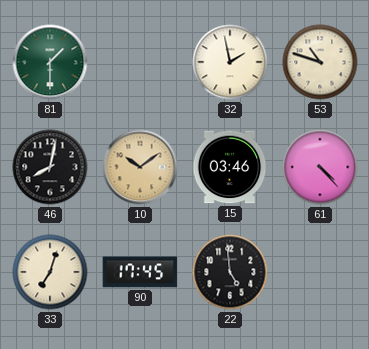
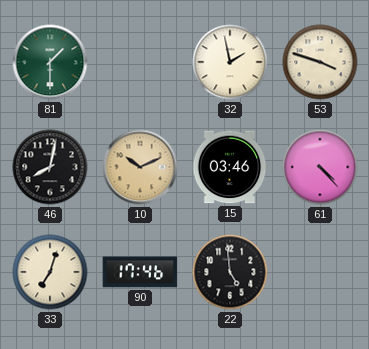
53: 10:48 -> 3:48
10: 10:09 -> 10:11
90: 17:45 -> 17:46
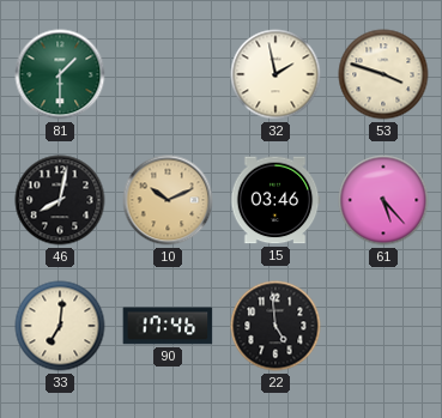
61: 4:23 -> 5:23
33: 7:03 -> 7:01
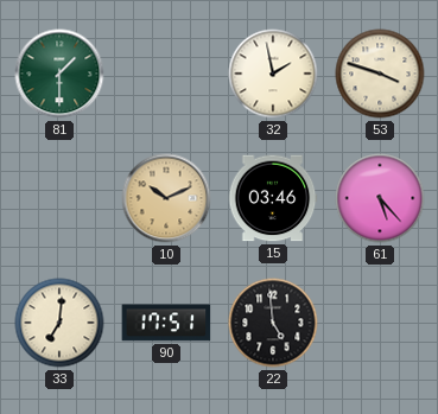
46: 8:02 -> none
90: 17:46 -> 17:51
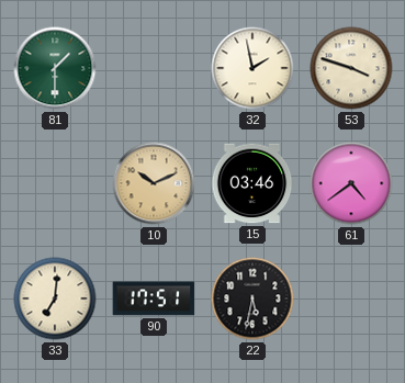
61: 5:23 -> 4:39
22: 4:59 -> 5:32
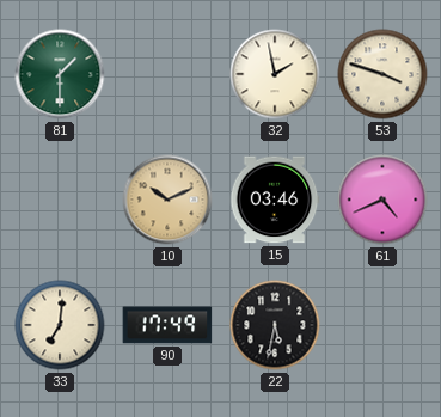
61: 4:39 -> 4:41
90: 17:51 -> 17:49
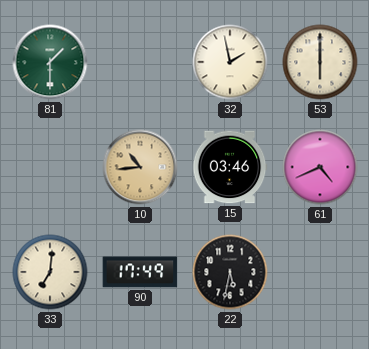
53: 3:48 -> 6:00
10: 10:11 -> 10:44
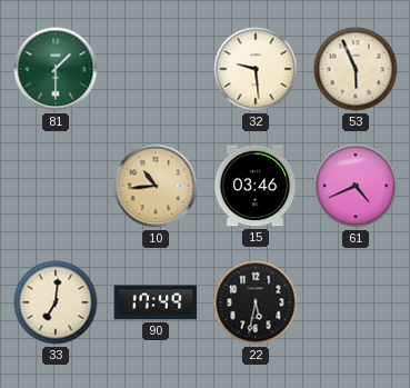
32: 1:58 -> 9:29
53: 6:00 -> 5:56
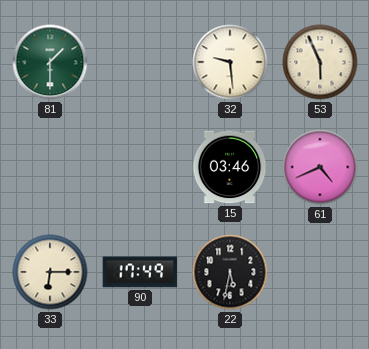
10: 10:44 -> none
33: 7:01 -> 6:15
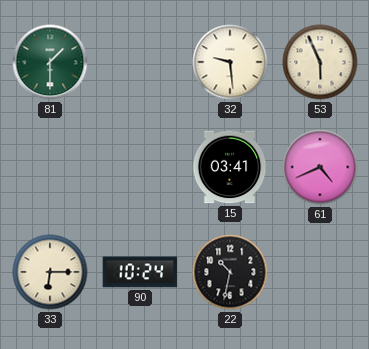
15: 03:46 -> 03:41
90: 17:49 -> 10:24
22: 5:32 -> 10:32
